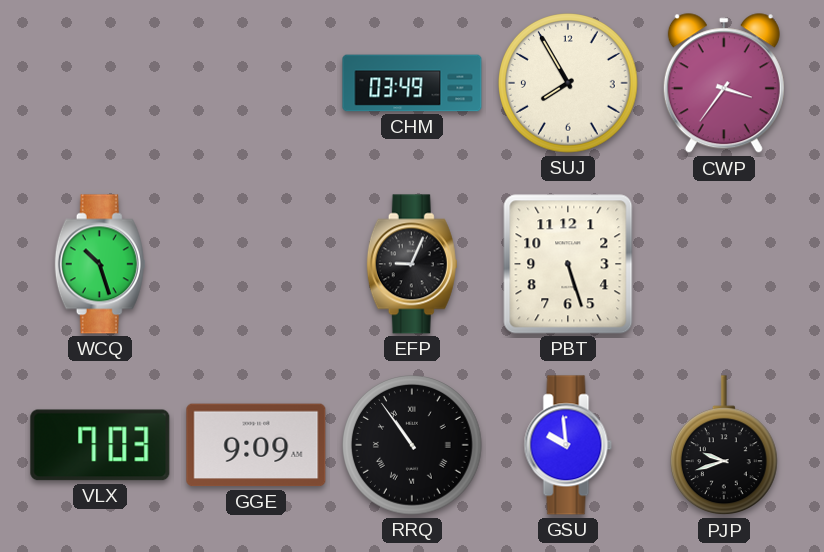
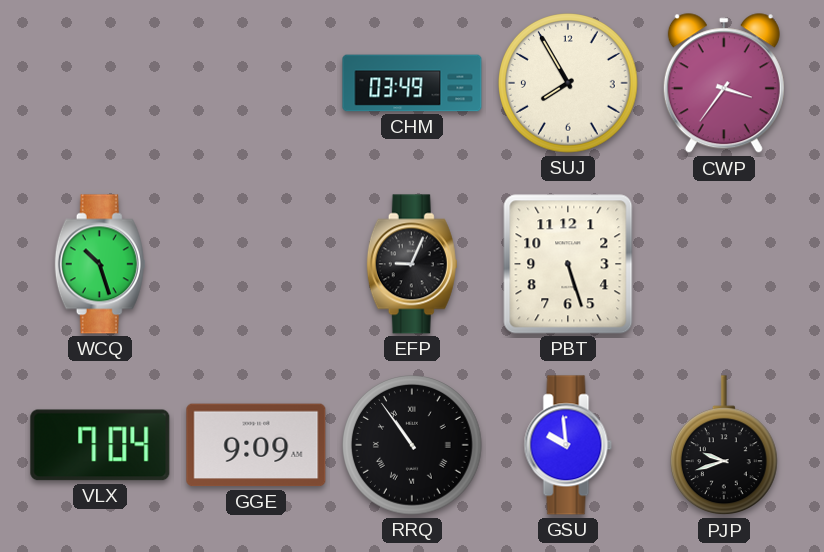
VLX: 7:03 -> 7:04
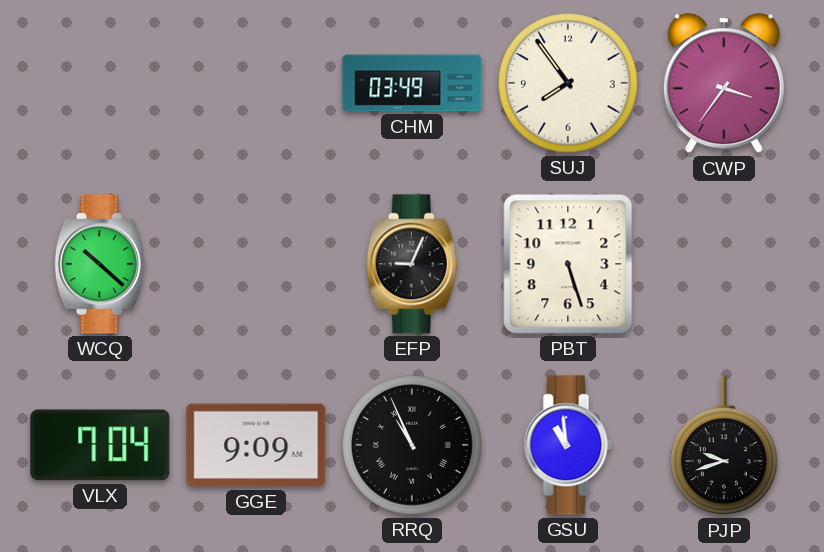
SUJ: 7:55 -> 7:54
WCQ: 10:27 -> 10:22
RRQ: 10:54 -> 10:56
GSU: 9:59 -> 10:59
